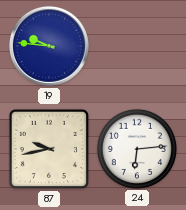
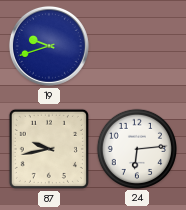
19: 9:46 -> 9:42
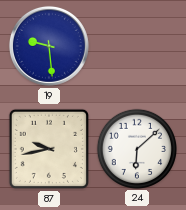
19: 9:42 -> 9:29
24: 6:14 -> 6:08
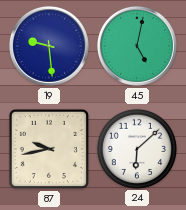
45: none -> 5:02
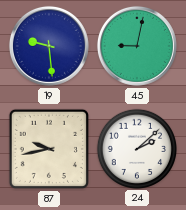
45: 5:02 -> 9:02
24: 6:08 -> 2:08
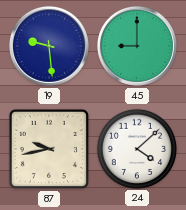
45: 9:02 -> 9:00
24: 2:08 -> 4:08
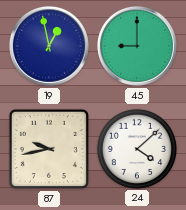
19: 9:29 -> 12:58
